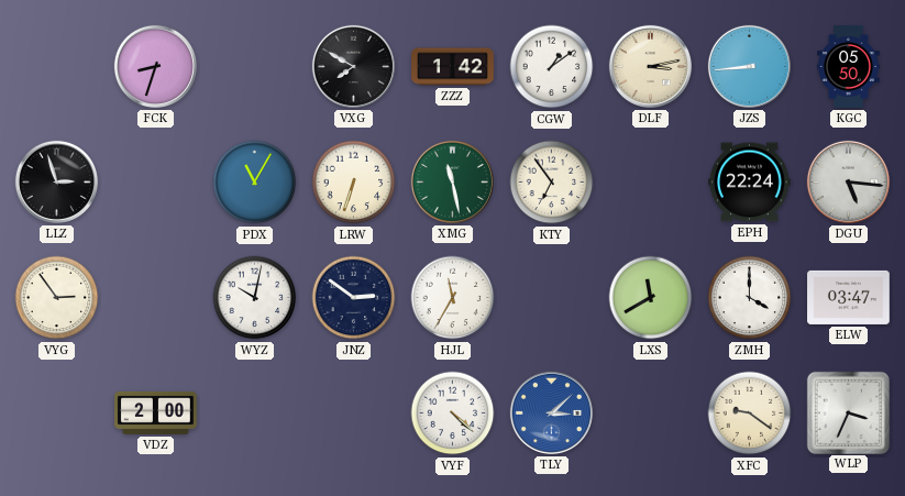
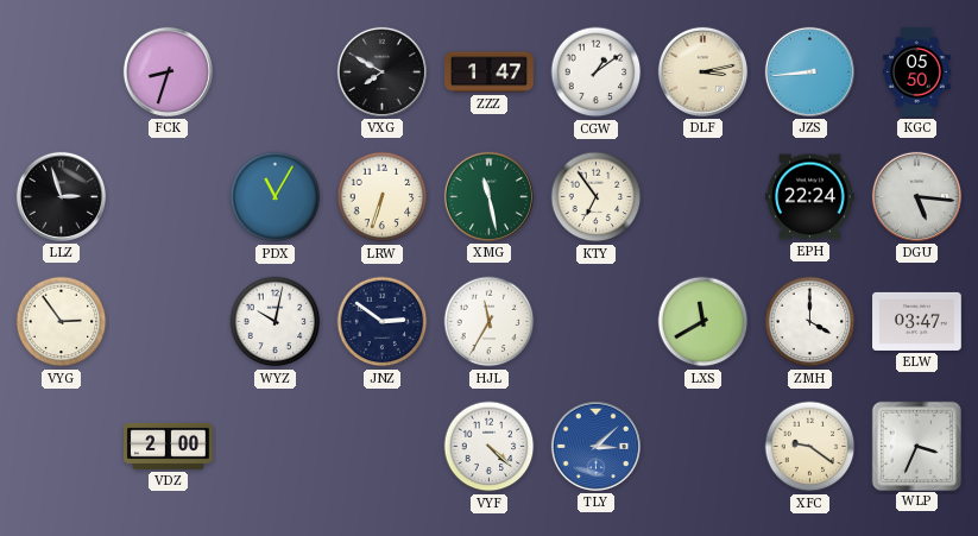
ZZZ: 1:42 -> 1:47
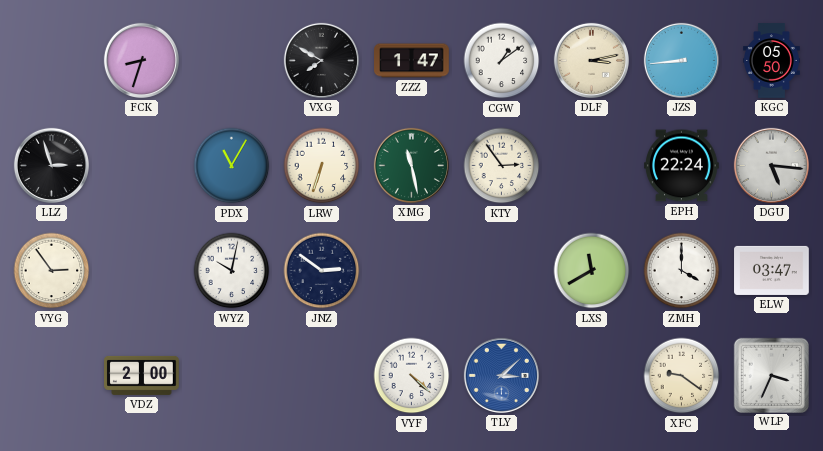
KTY: 6:54 -> 2:54
HJL: 11:35 -> none
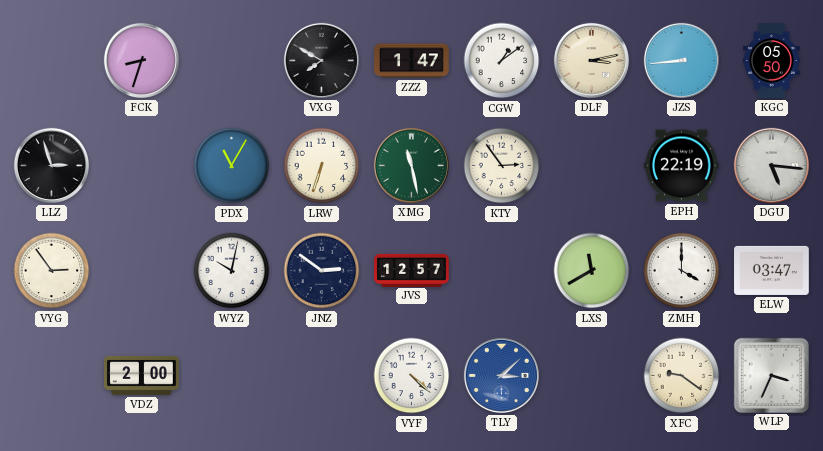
EPH: 22:24 -> 22:19
JVS: none -> 12:57
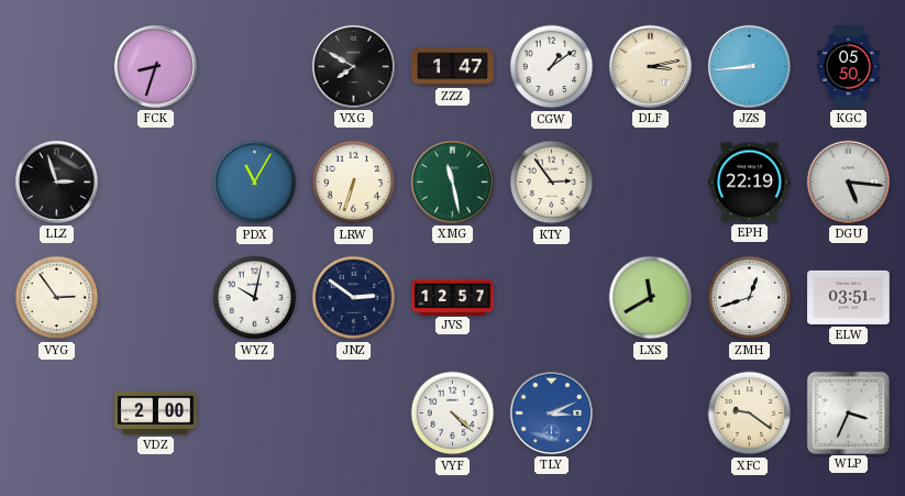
ZMH: 4:00 -> 12:42
ELW: 03:47 -> 03:51
TLY: 3:08 -> 3:11
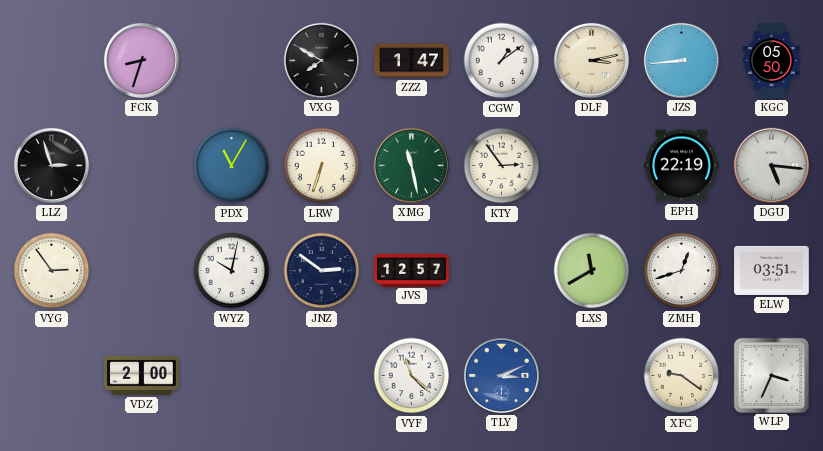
VYF: 4:22 -> 11:22
